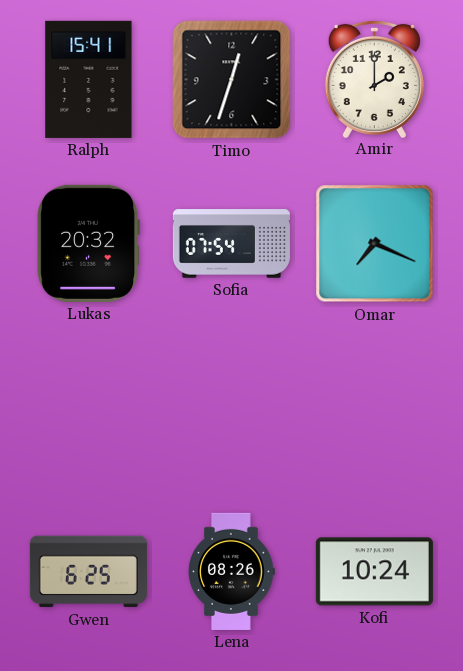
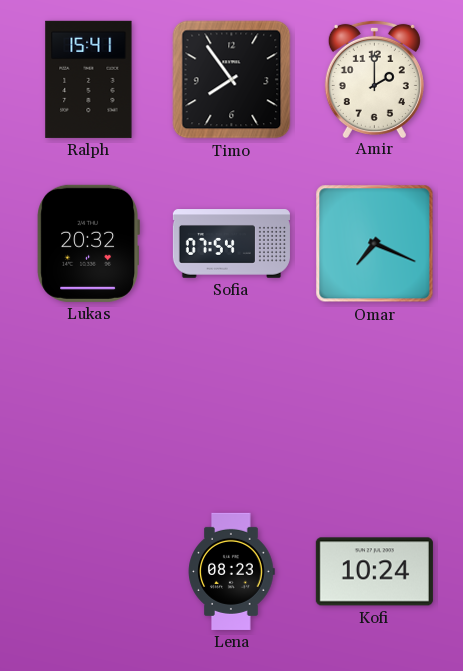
Timo: 12:33 -> 7:54
Gwen: 6:25 -> none
Lena: 08:26 -> 08:23
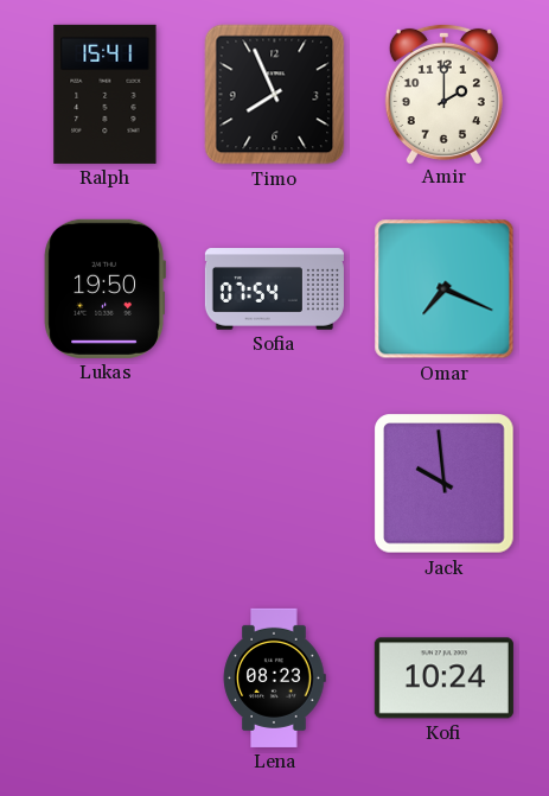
Timo: 7:54 -> 7:56
Lukas: 20:32 -> 19:50
Jack: none -> 9:59
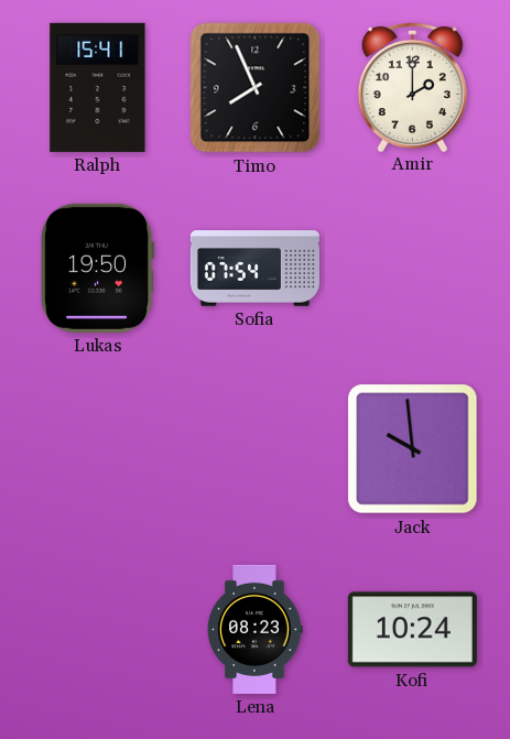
Omar: 7:19 -> none
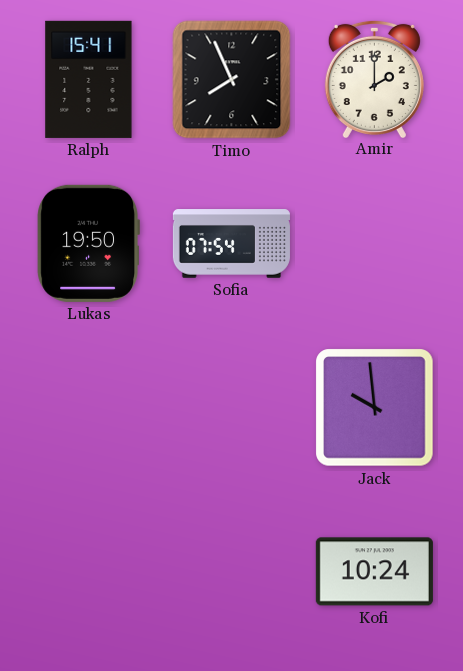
Lena: 08:23 -> none
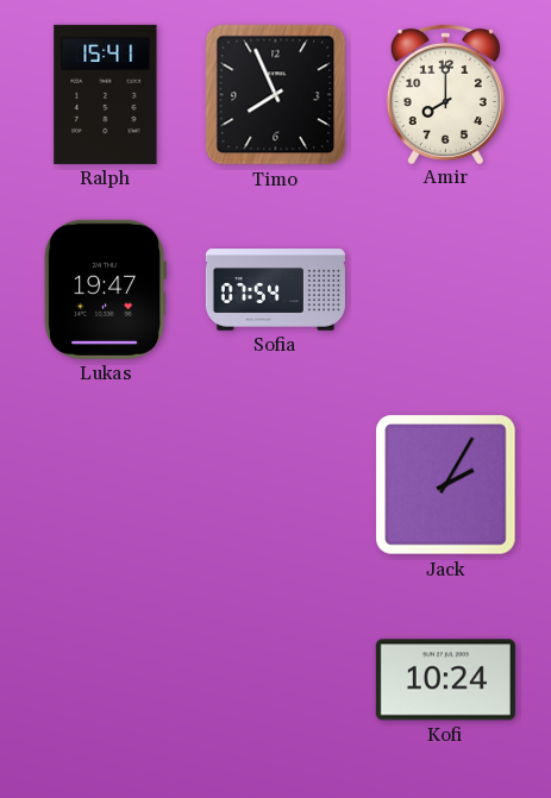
Amir: 2:00 -> 8:00
Lukas: 19:50 -> 19:47
Jack: 9:59 -> 2:05
